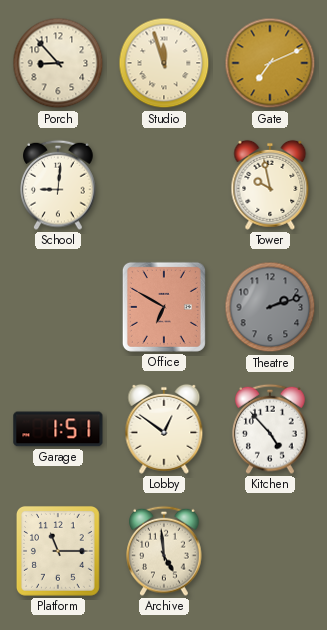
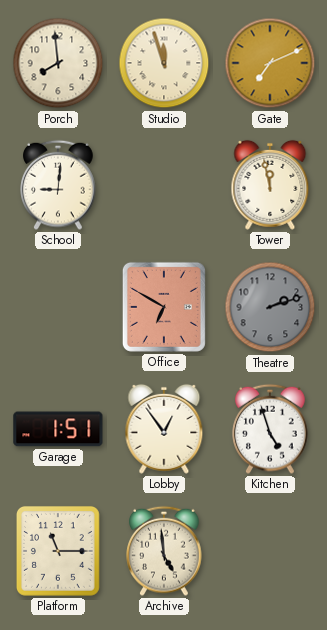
Porch: 8:53 -> 7:59
Tower: 9:58 -> 11:58
Lobby: 12:51 -> 12:54
Kitchen: 4:53 -> 4:57
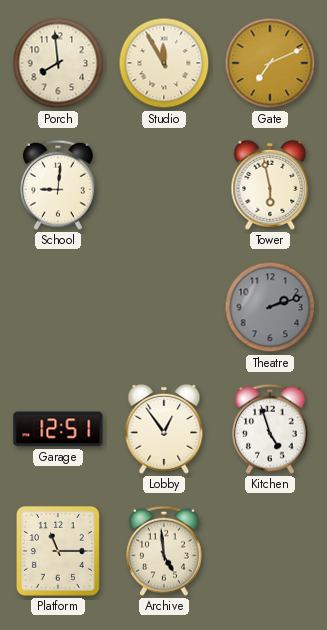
Studio: 11:57 -> 11:55
Tower: 11:58 -> 5:58
Office: 6:50 -> none
Garage: 1:51 -> 12:51
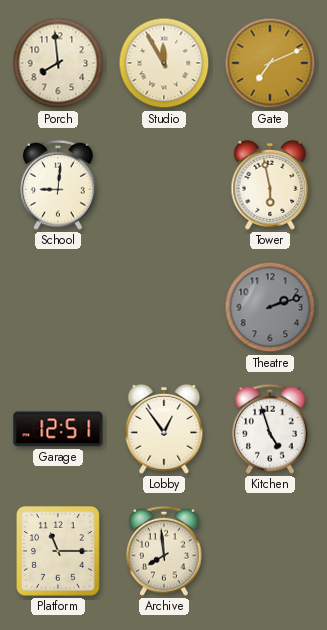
Archive: 4:59 -> 7:59
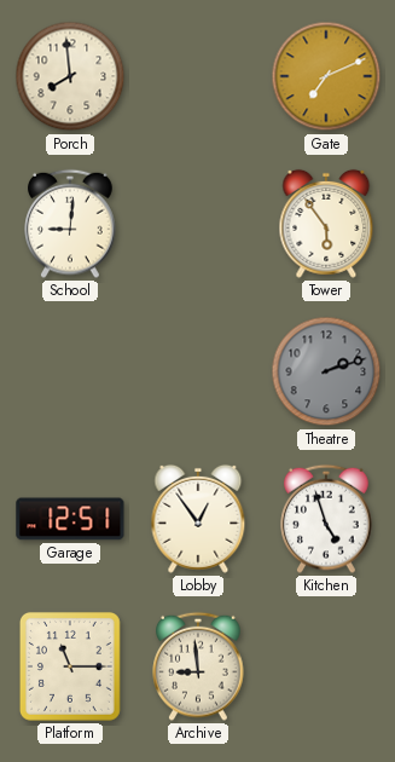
Studio: 11:55 -> none
Tower: 5:58 -> 5:54
Archive: 7:59 -> 8:59
